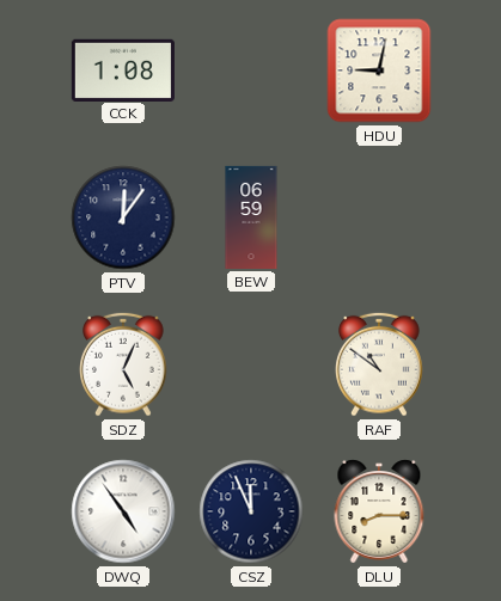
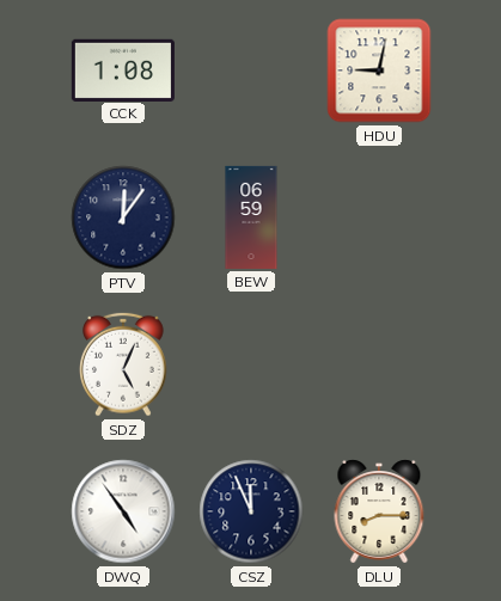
RAF: 10:51 -> none
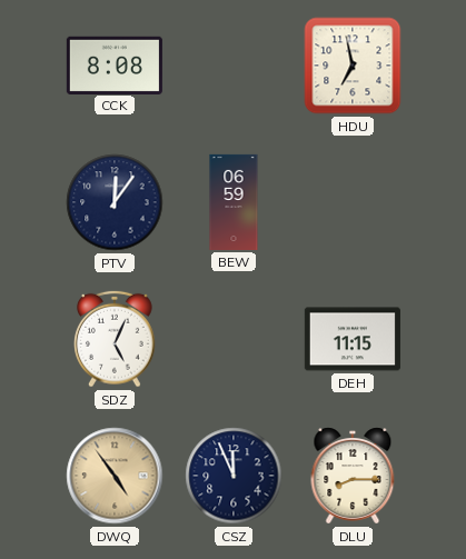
CCK: 1:08 -> 8:08
HDU: 9:02 -> 6:58
DEH: none -> 11:15
DWQ dial: white -> champagne
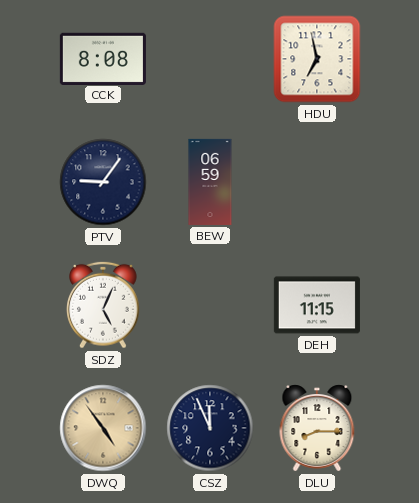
PTV: 12:06 -> 9:06
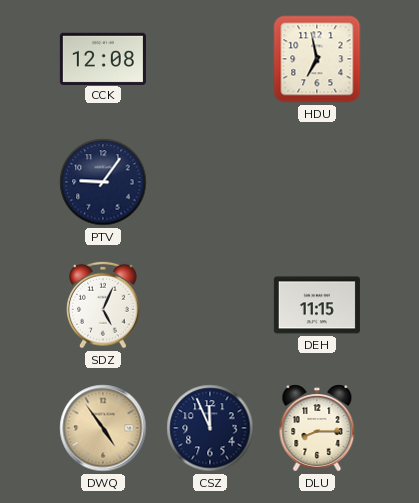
CCK: 8:08 -> 12:08
BEW: 06:59 -> none
